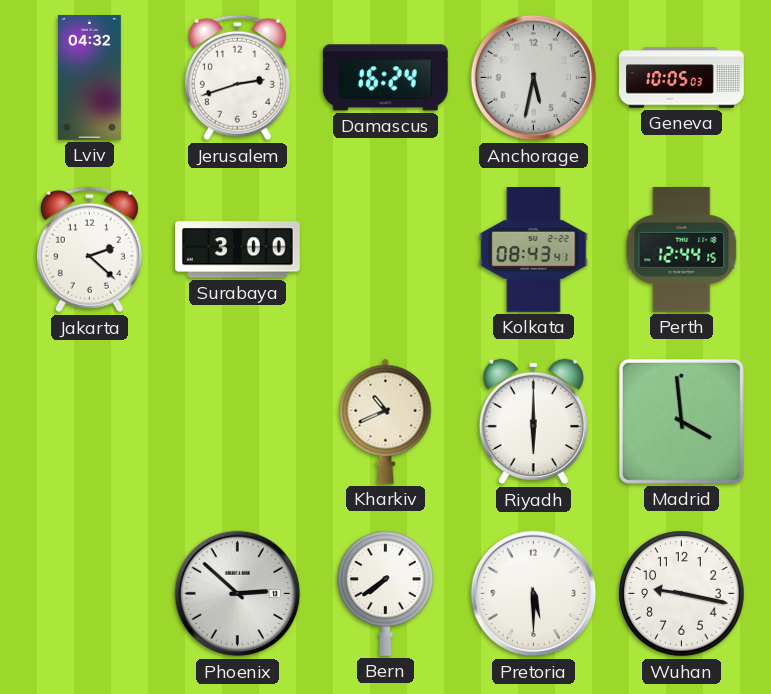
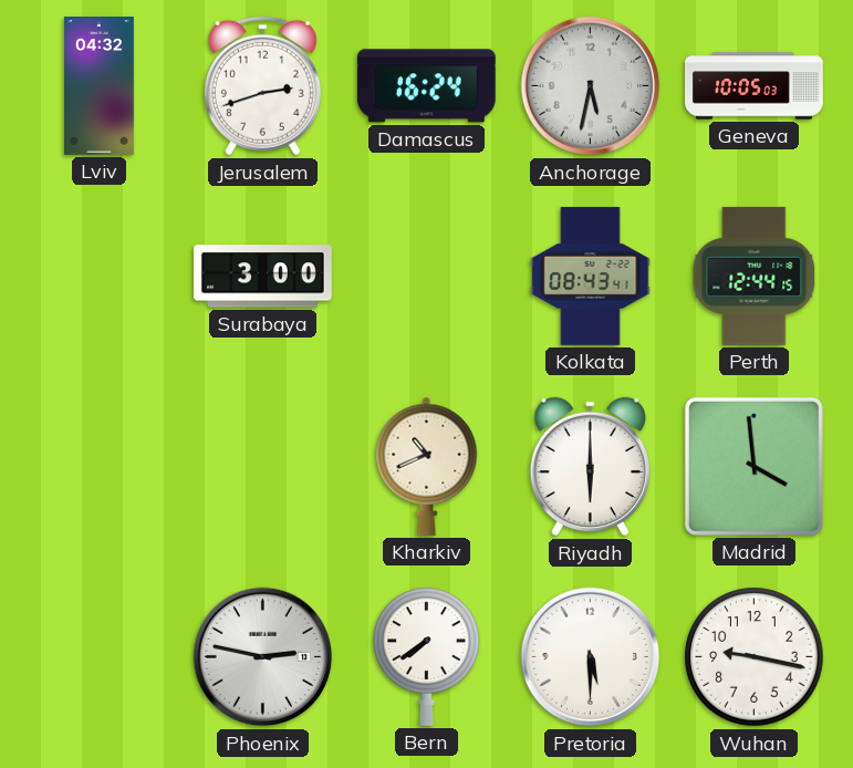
Jakarta: 2:22 -> none
Phoenix: 2:52 -> 2:47
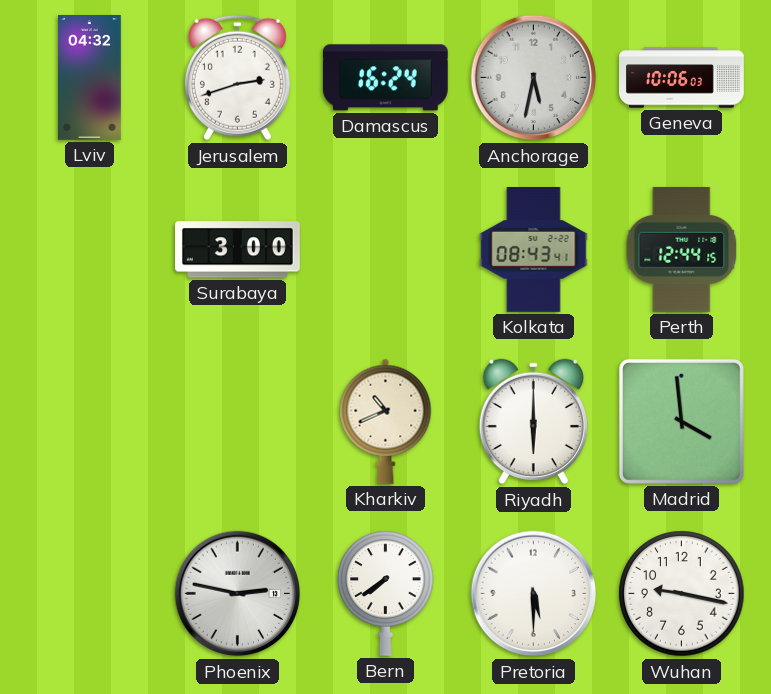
Geneva: 10:05 -> 10:06
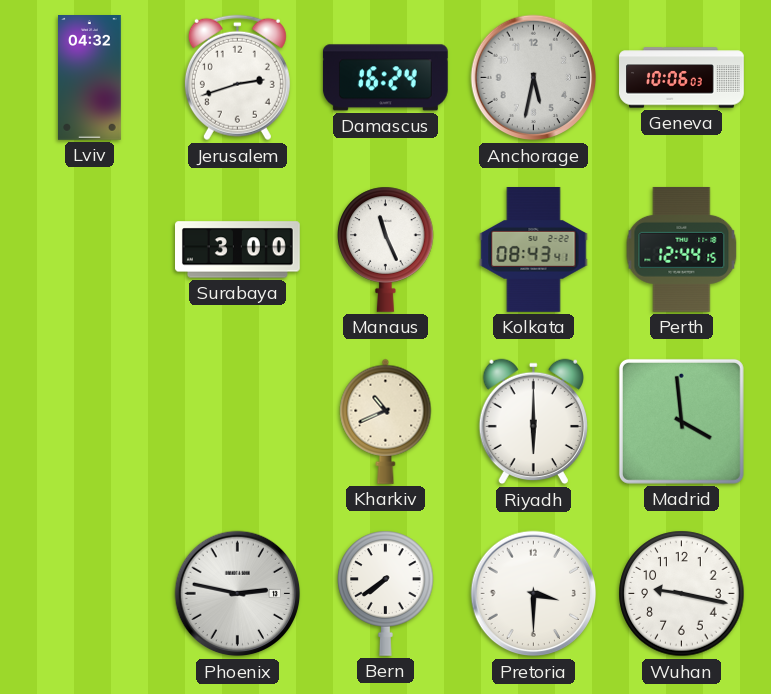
Manaus: none -> 11:26
Pretoria: 5:30 -> 3:30
